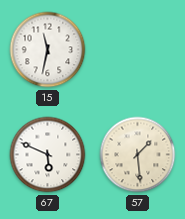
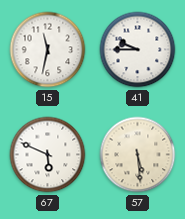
41: none -> 9:45
57: 1:29 -> 5:29
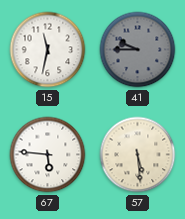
41 dial: white -> grey
67: 5:49 -> 5:46
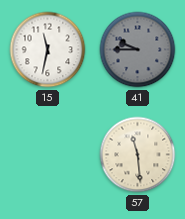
67: 5:46 -> none
57: 5:29 -> 11:29
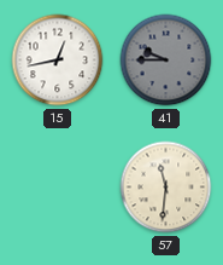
15: 11:32 -> 12:43
57: 11:29 -> 11:31
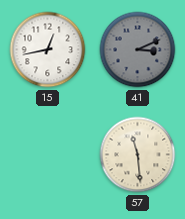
41: 9:45 -> 3:11
57: 11:31 -> 11:29
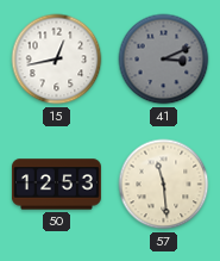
50: none -> 12:53
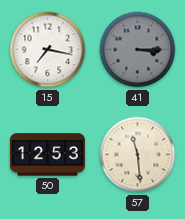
15: 12:43 -> 7:17
41: 3:11 -> 3:15
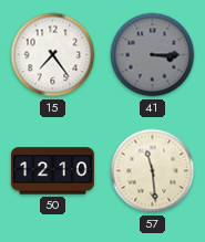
15: 7:17 -> 7:24
50: 12:53 -> 12:10
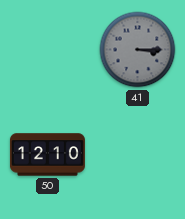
15: 7:24 -> none
57: 11:29 -> none
